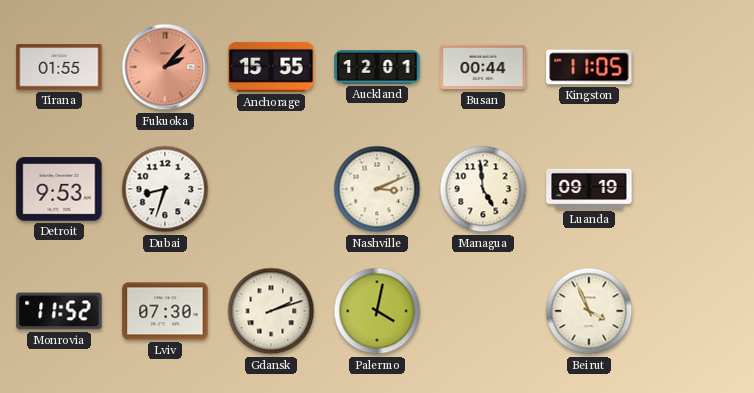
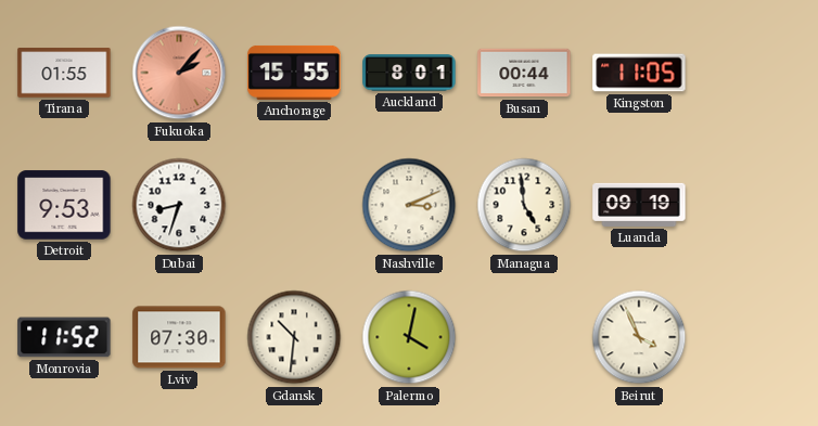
Auckland: 12:01 -> 8:01
Gdansk: 2:12 -> 10:31
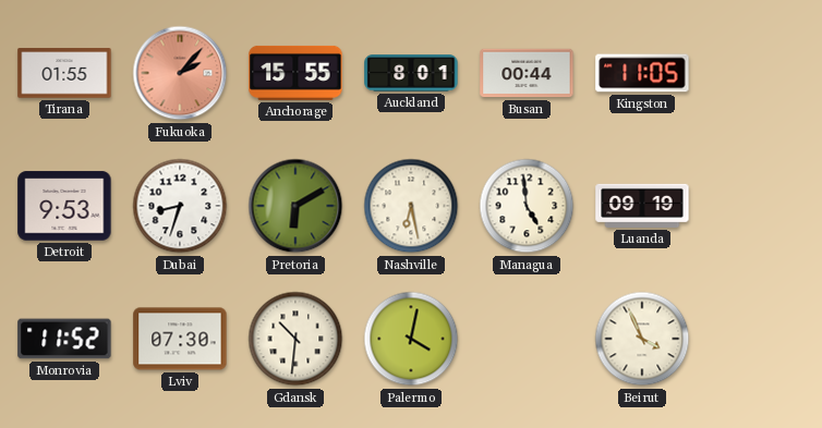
Pretoria: none -> 6:10
Nashville: 3:11 -> 6:28
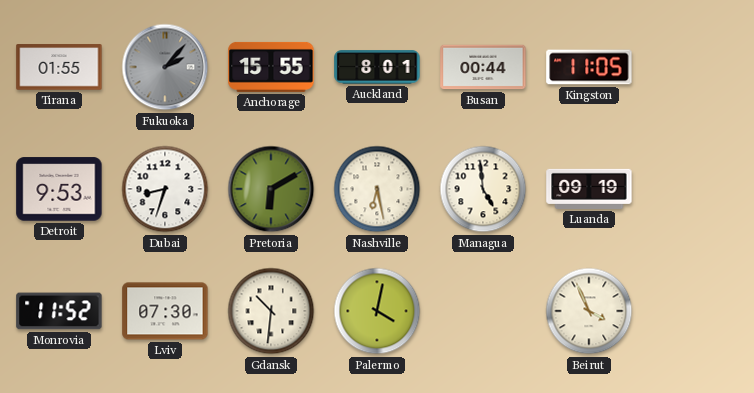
Fukuoka dial: salmon -> grey
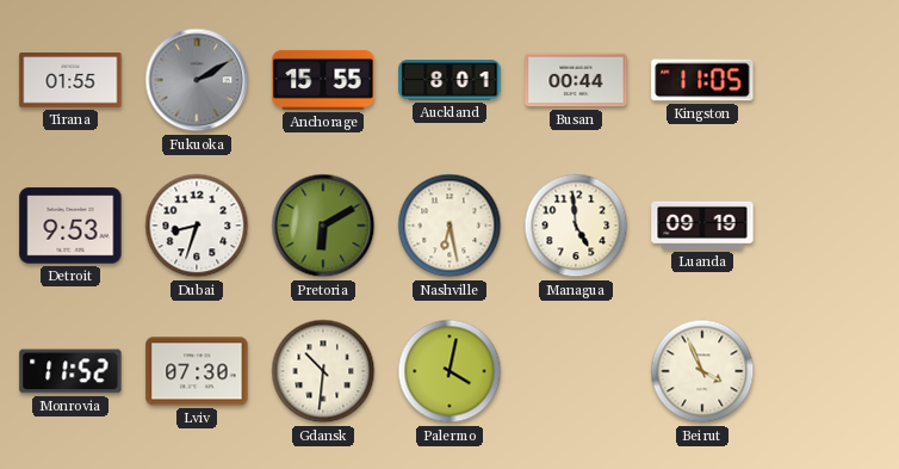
Fukuoka: 2:07 -> 2:10
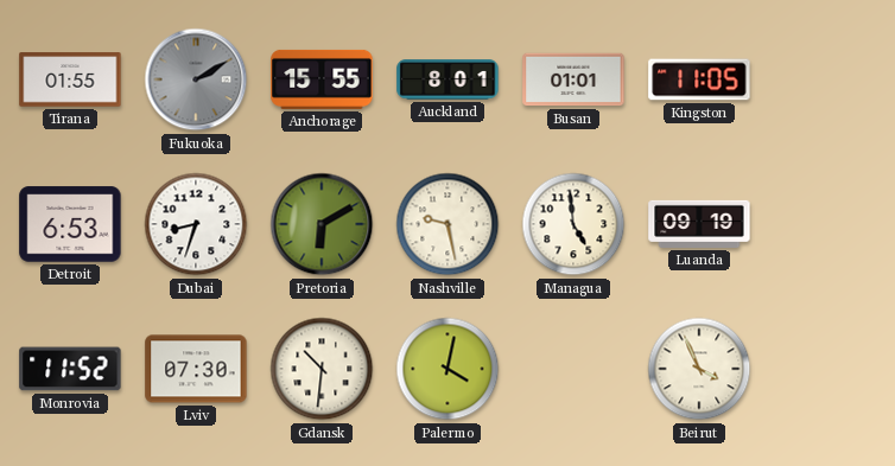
Busan: 00:44 -> 01:01
Detroit: 9:53 -> 6:53
Nashville: 6:28 -> 9:28
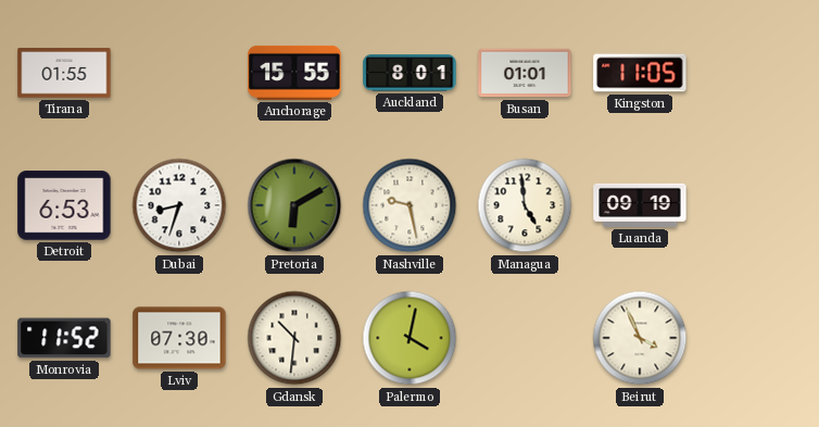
Fukuoka: 2:10 -> none
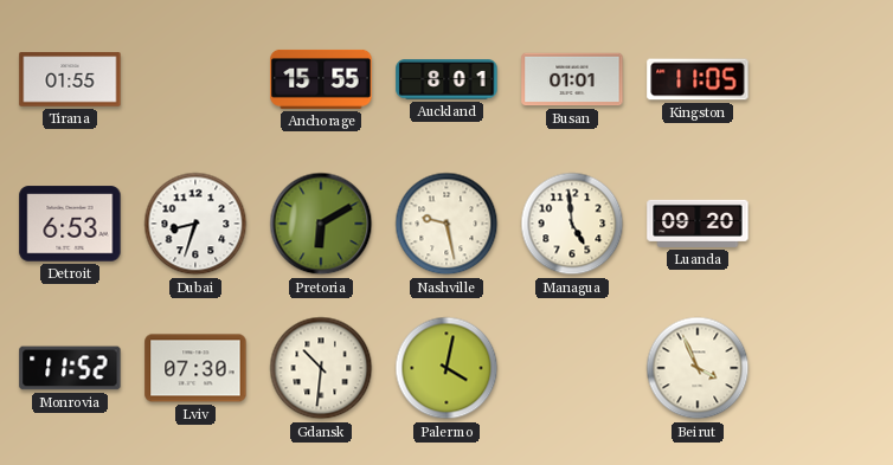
Luanda: 09:19 -> 09:20
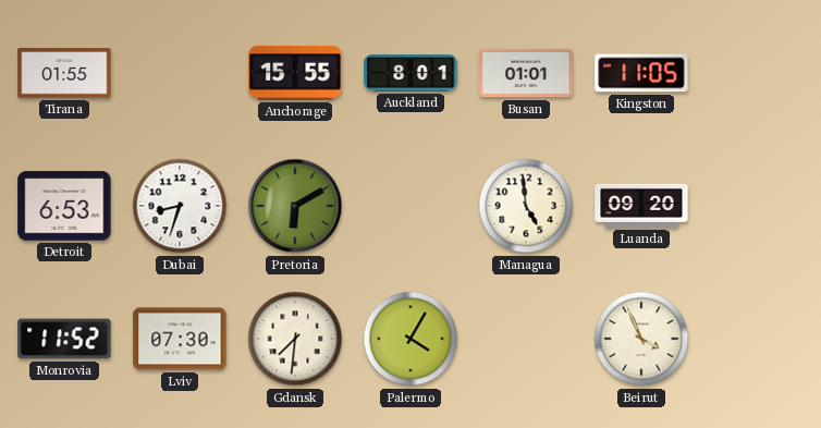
Nashville: 9:28 -> none
Gdansk: 10:31 -> 7:31
Palermo: 4:02 -> 4:05
